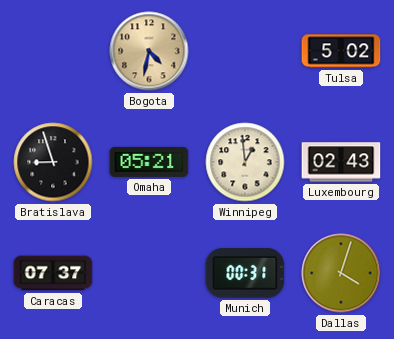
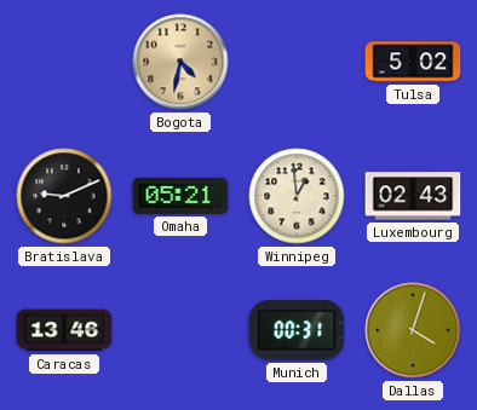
Bratislava: 8:57 -> 9:11
Caracas: 07:37 -> 13:46
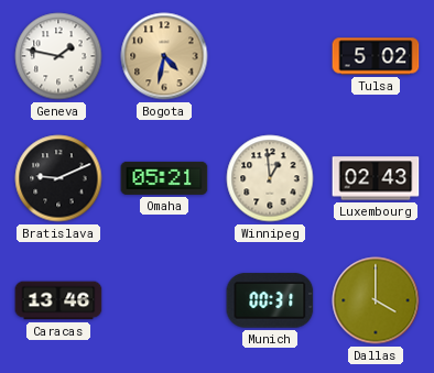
Geneva: none -> 1:47
Dallas: 4:03 -> 4:00
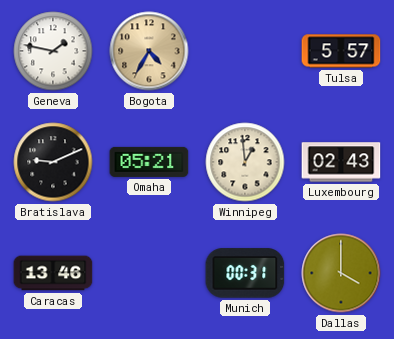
Bogota: 4:32 -> 4:35
Tulsa: 5:02 -> 5:57
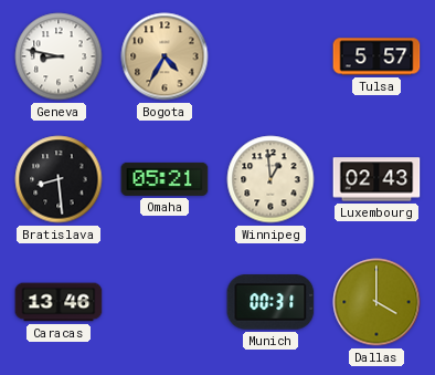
Geneva: 1:47 -> 8:47
Bratislava: 9:11 -> 8:29
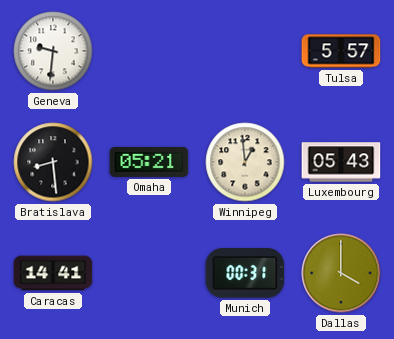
Geneva: 8:47 -> 9:31
Bogota: 4:35 -> none
Luxembourg: 02:43 -> 05:43
Caracas: 13:46 -> 14:41
